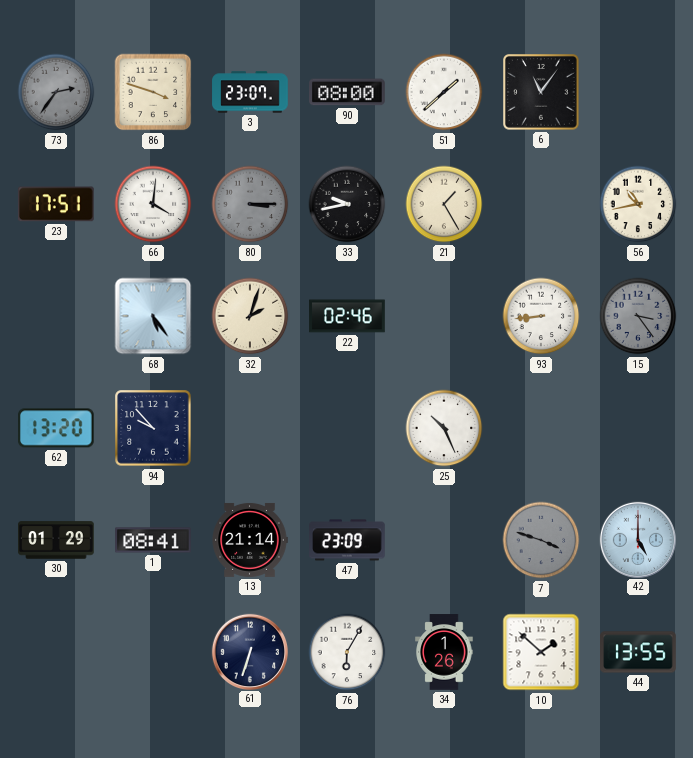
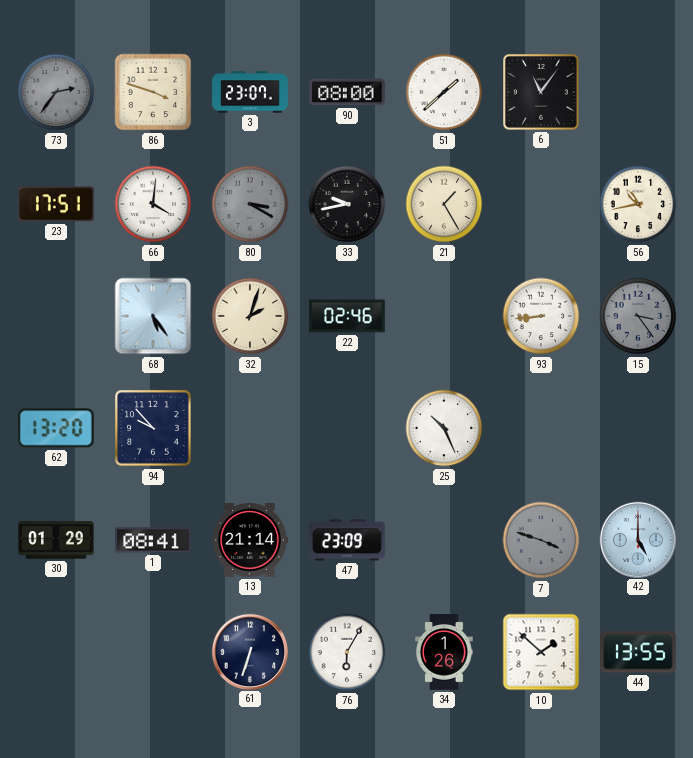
80: 3:15 -> 3:20
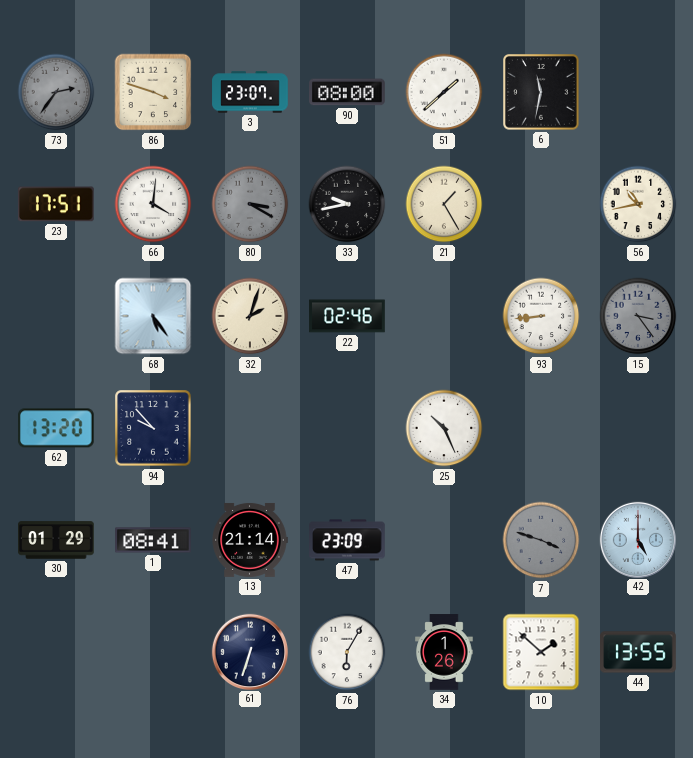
6: 11:06 -> 11:32
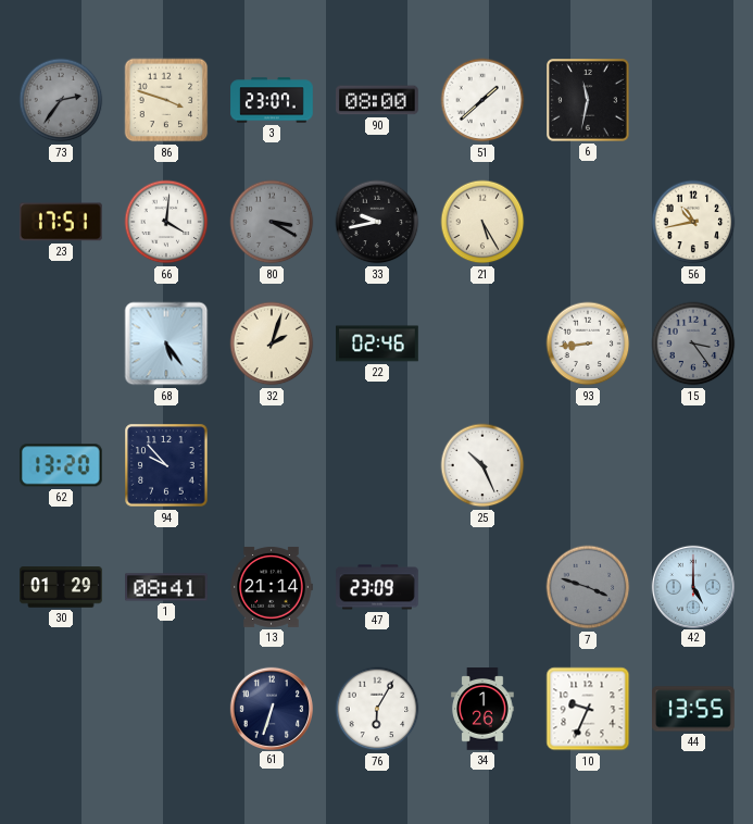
21: 1:25 -> 5:25
10: 1:52 -> 9:34
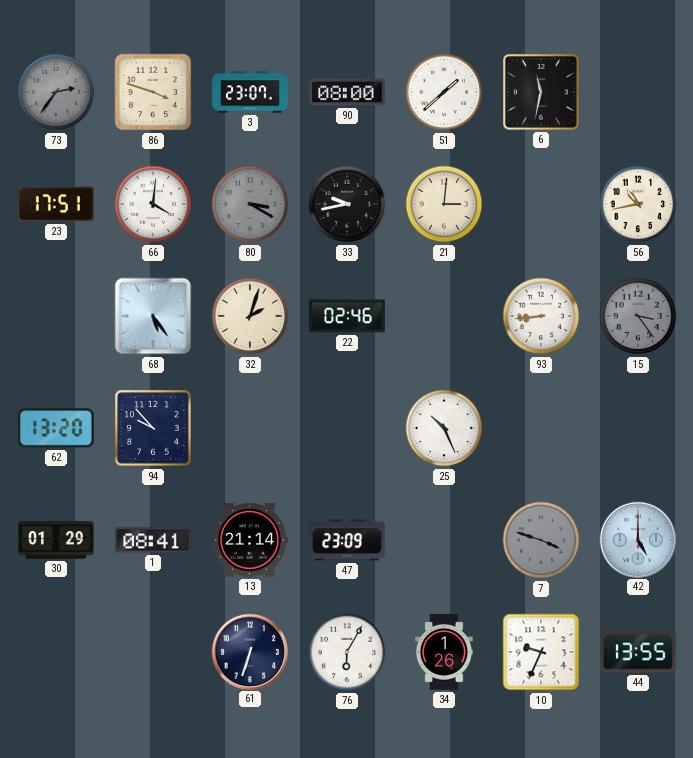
21: 5:25 -> 3:01
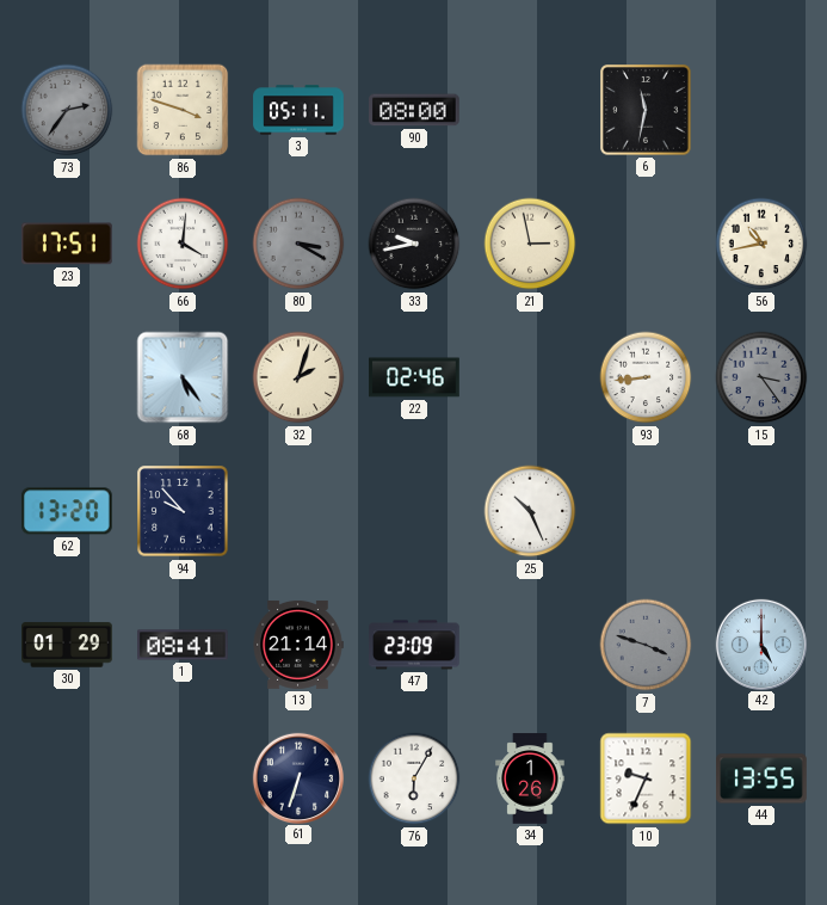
3: 23:07 -> 05:11
51: 1:38 -> none
21: 3:01 -> 2:58
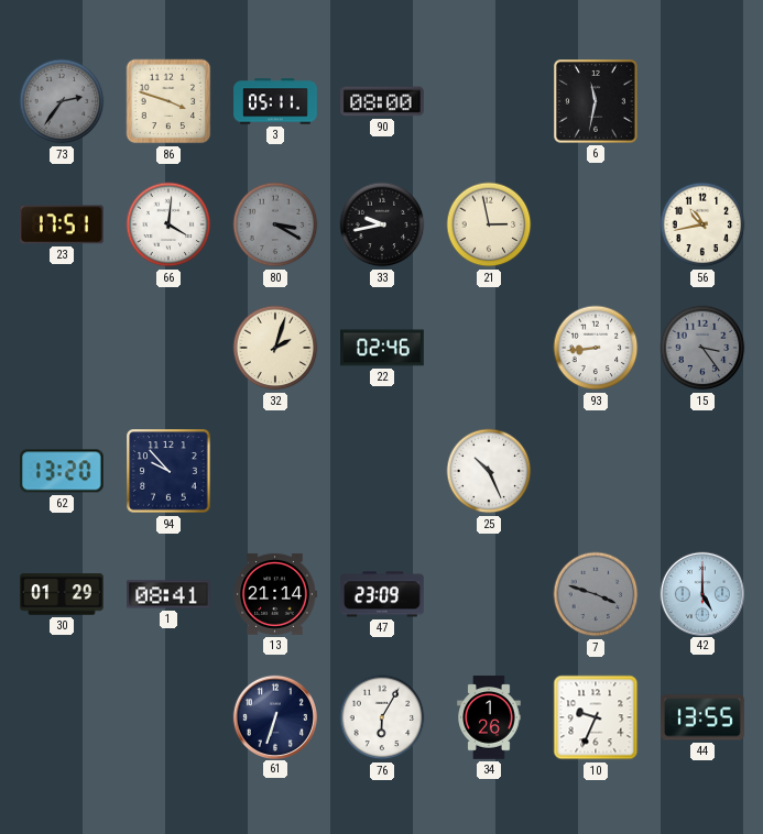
68: 5:24 -> none
